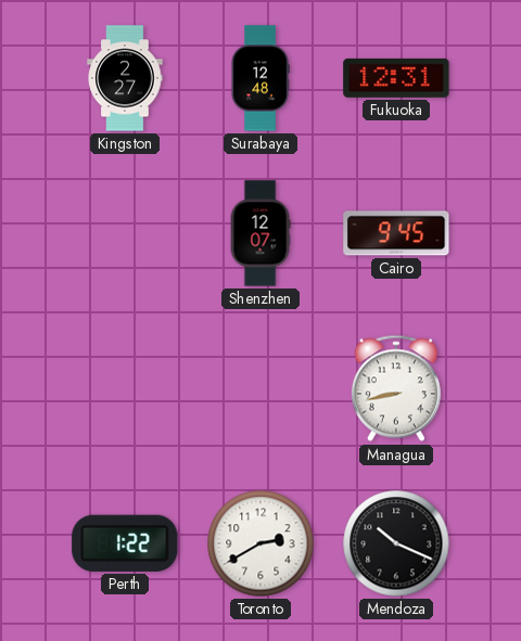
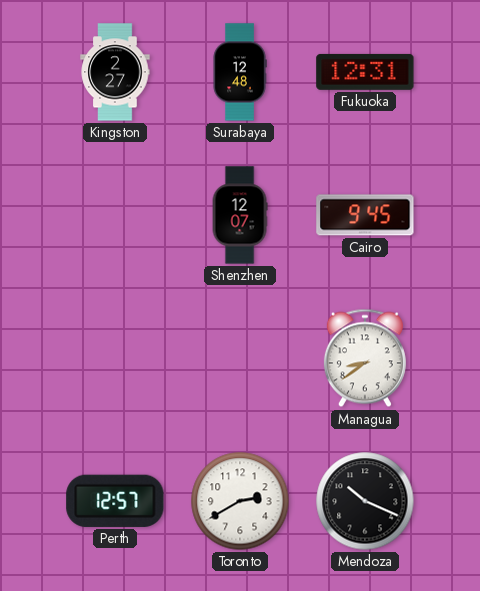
Managua: 8:43 -> 8:39
Perth: 1:22 -> 12:57
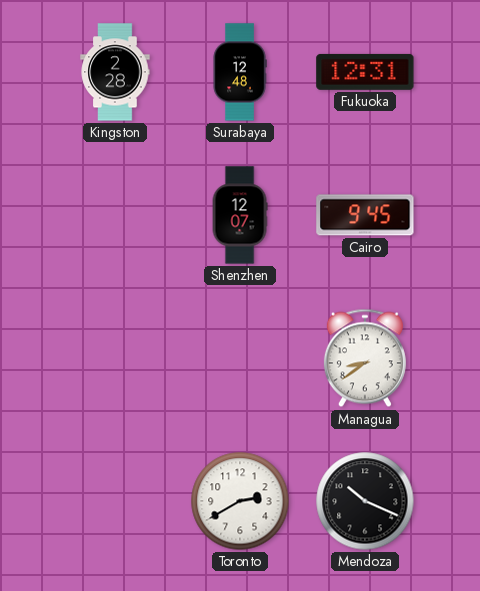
Kingston: 2:27 -> 2:28
Perth: 12:57 -> none
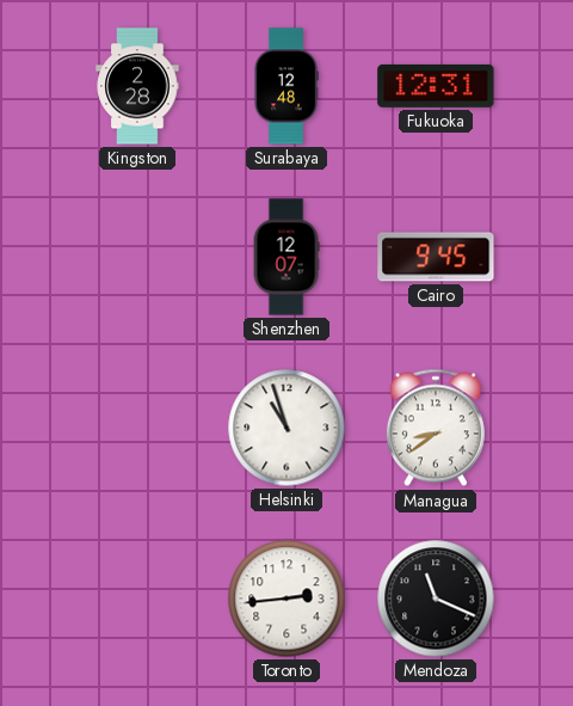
Helsinki: none -> 10:57
Toronto: 2:40 -> 2:44
Mendoza: 10:19 -> 11:19
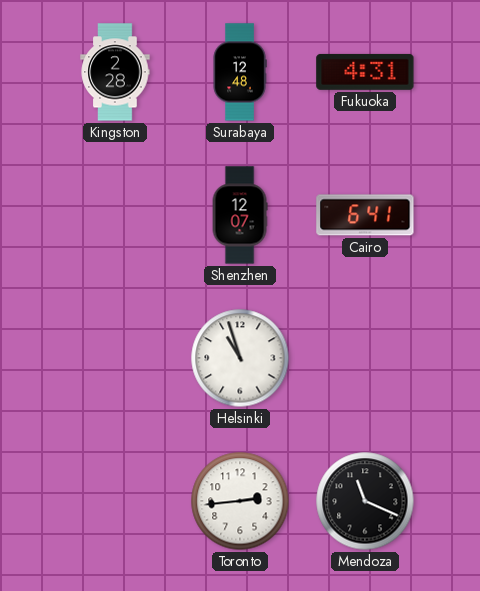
Fukuoka: 12:31 -> 4:31
Cairo: 9:45 -> 6:41
Managua: 8:39 -> none
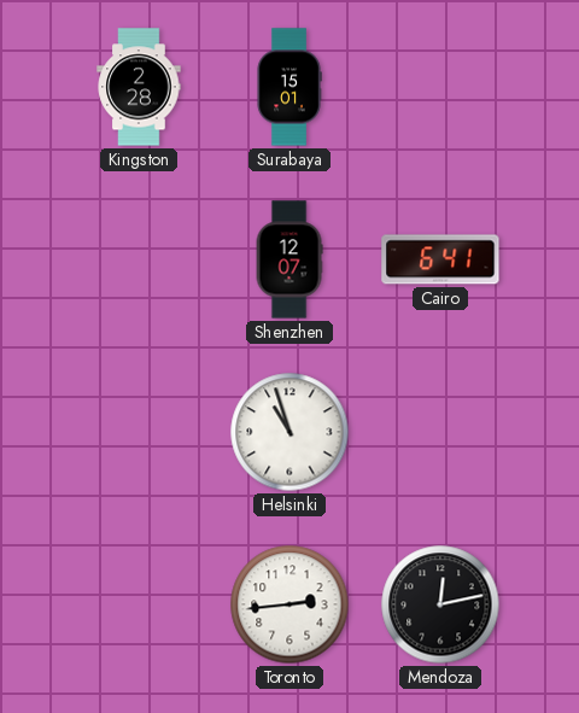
Surabaya: 12:48 -> 15:01
Fukuoka: 4:31 -> none
Mendoza: 11:19 -> 12:13
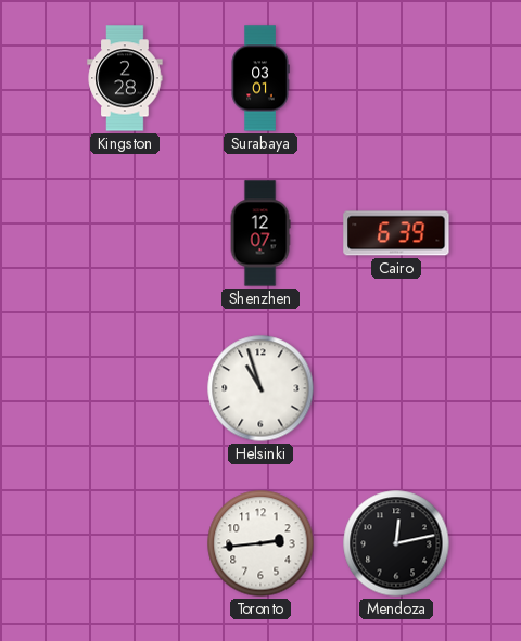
Surabaya: 15:01 -> 03:01
Cairo: 6:41 -> 6:39
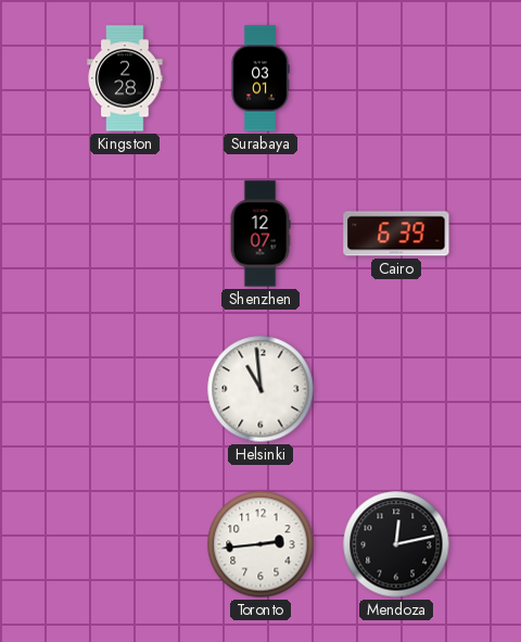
Helsinki: 10:57 -> 10:59
